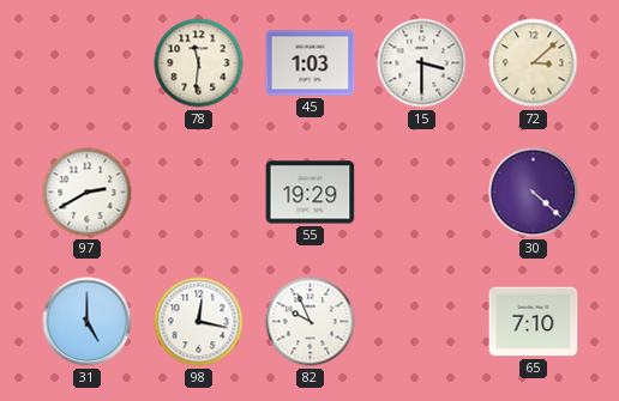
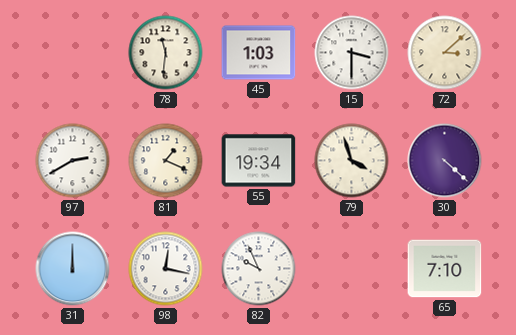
81: none -> 1:19
55: 19:29 -> 19:34
79: none -> 3:57
31: 5:00 -> 12:00
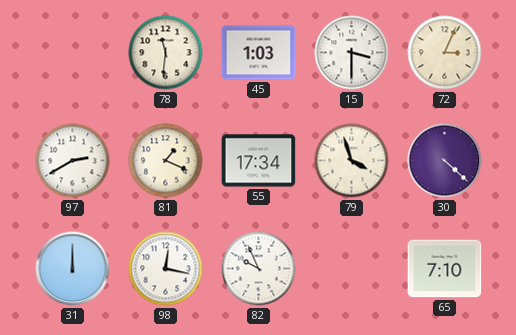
72: 3:08 -> 3:04
55: 19:34 -> 17:34
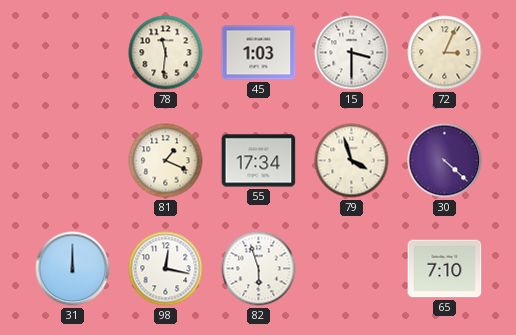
97: 2:40 -> none
82: 9:56 -> 5:57
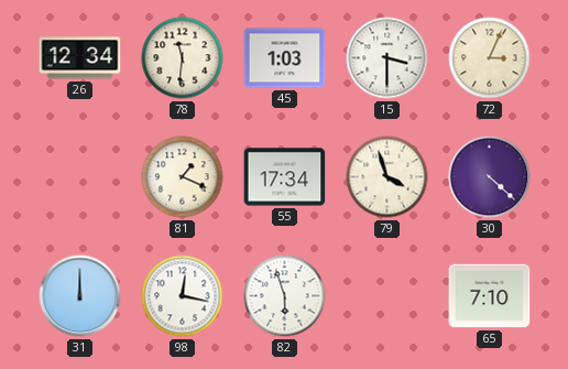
26: none -> 12:34
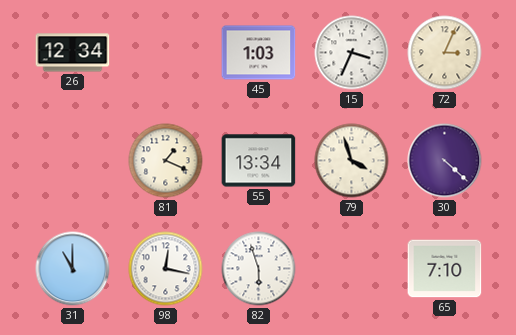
78: 11:31 -> none
15: 3:30 -> 3:34
55: 17:34 -> 13:34
31: 12:00 -> 11:00
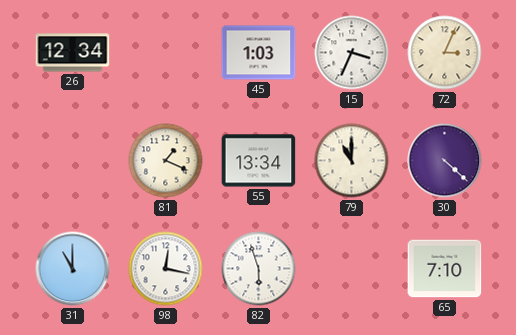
79: 3:57 -> 11:00
